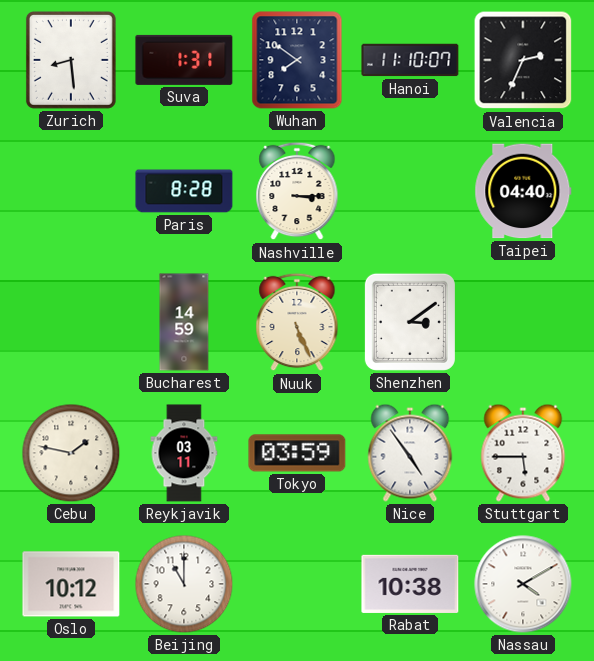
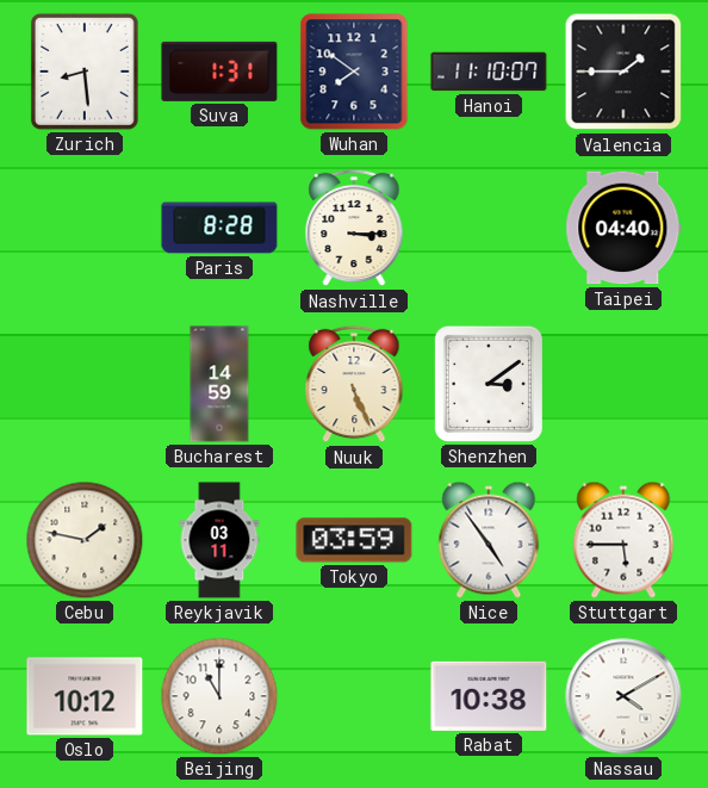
Valencia: 2:34 -> 1:45
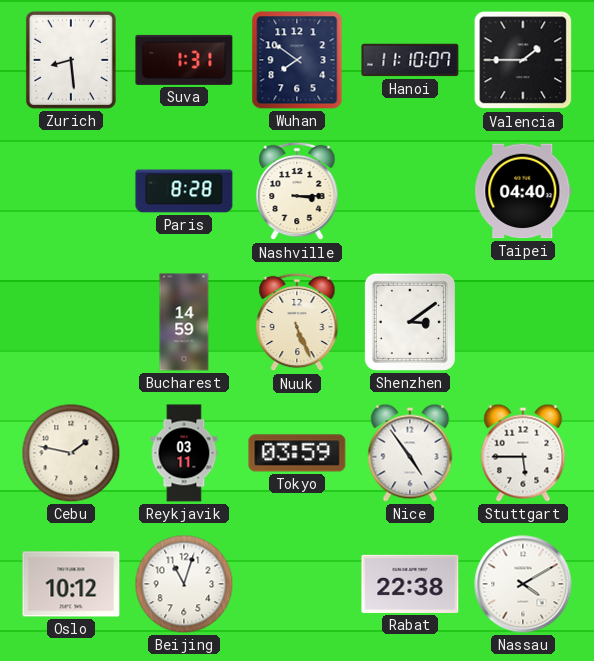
Beijing: 11:00 -> 11:03
Rabat: 10:38 -> 22:38
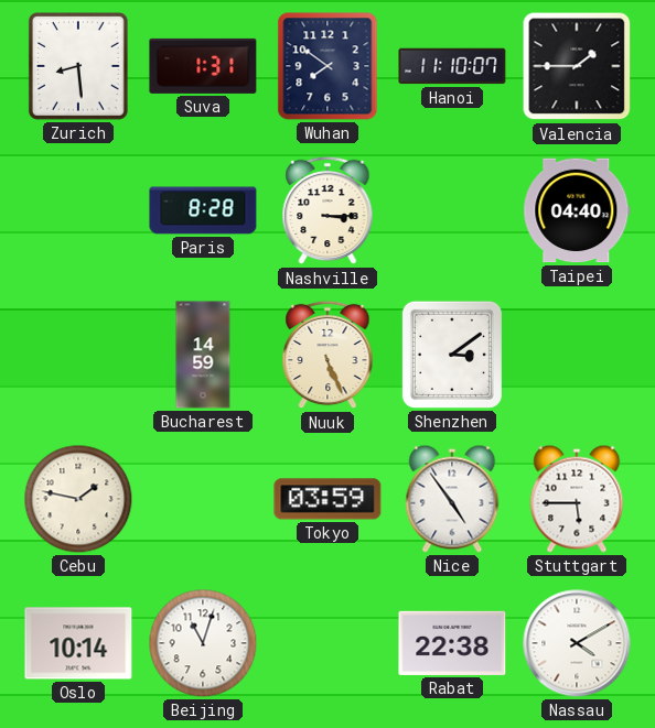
Reykjavik: 03:11 -> none
Oslo: 10:12 -> 10:14
